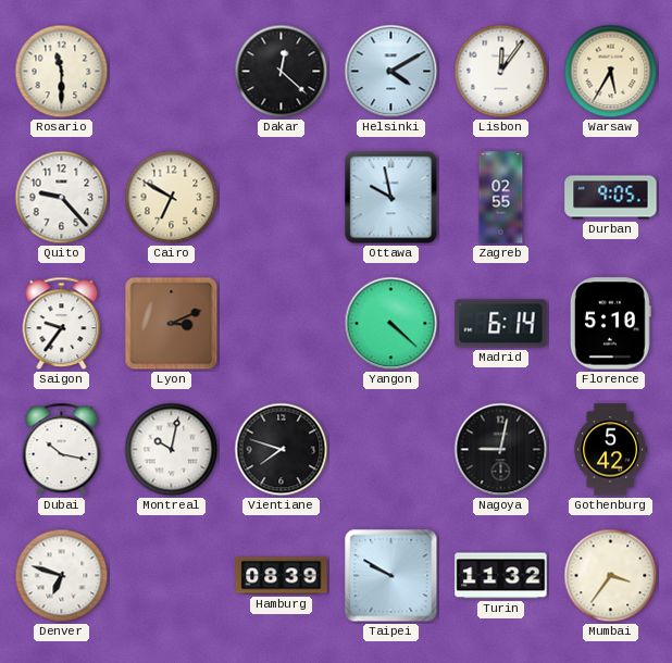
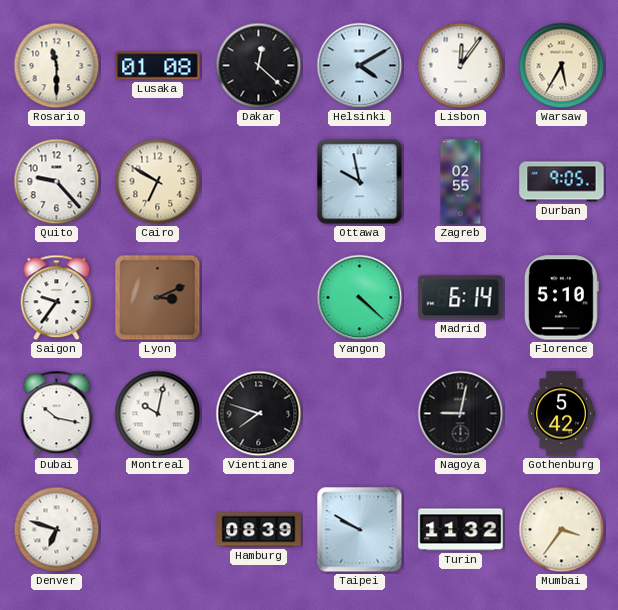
Lusaka: none -> 01:08
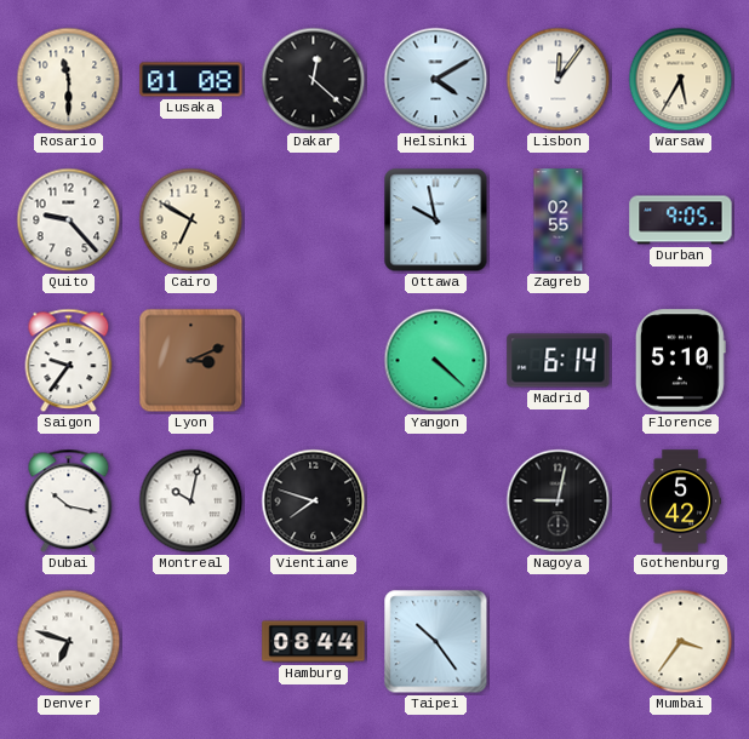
Hamburg: 08:39 -> 08:44
Taipei: 9:50 -> 10:24
Turin: 11:32 -> none
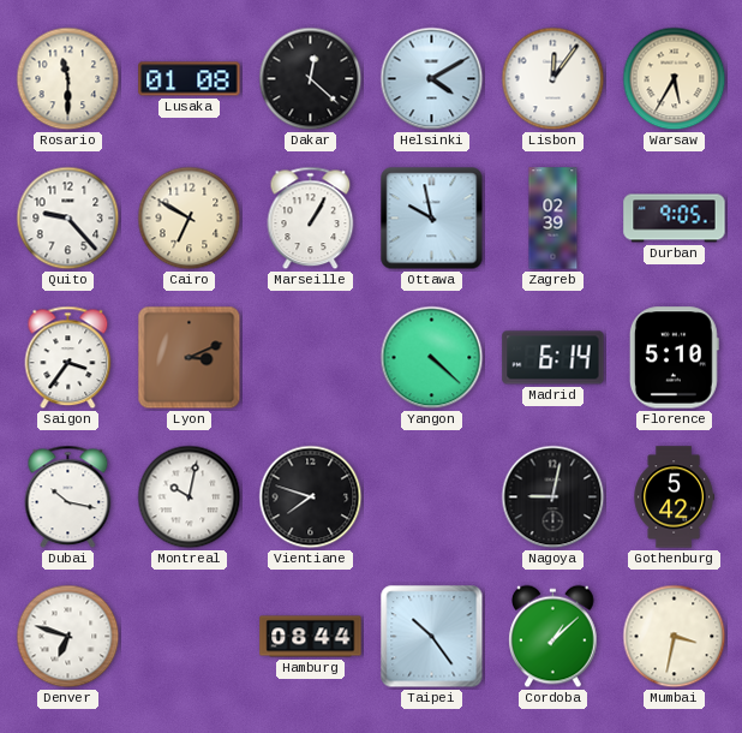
Marseille: none -> 1:05
Zagreb: 02:55 -> 02:39
Saigon: 9:36 -> 3:36
Cordoba: none -> 1:08
Mumbai: 3:36 -> 3:32
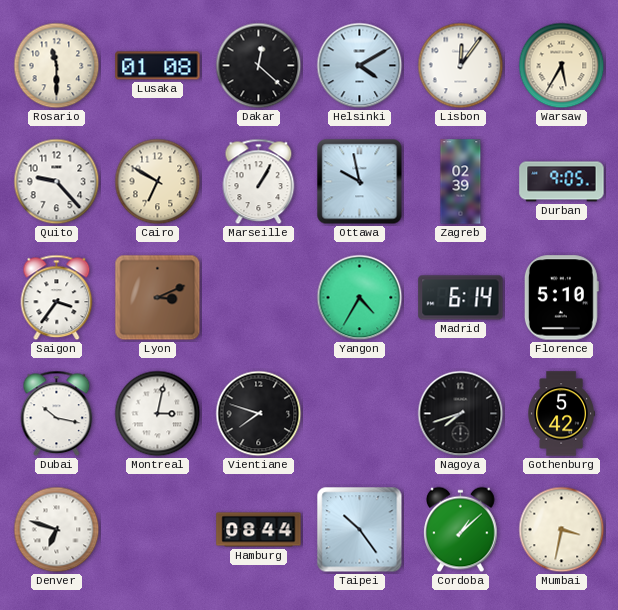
Yangon: 4:22 -> 4:35
Montreal: 10:02 -> 3:02
Nagoya: 9:02 -> 7:42
